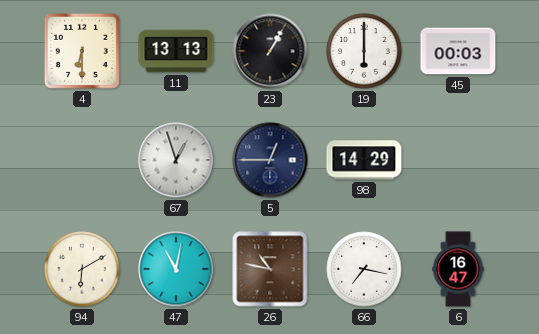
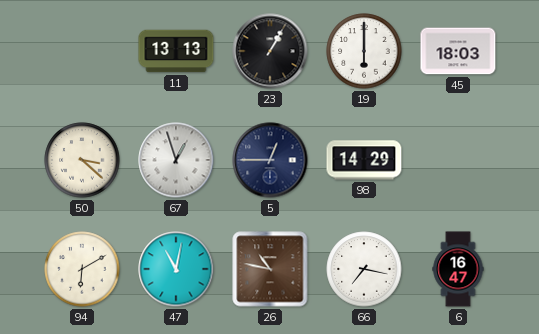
4: 6:30 -> none
45: 00:03 -> 18:03
50: none -> 3:22
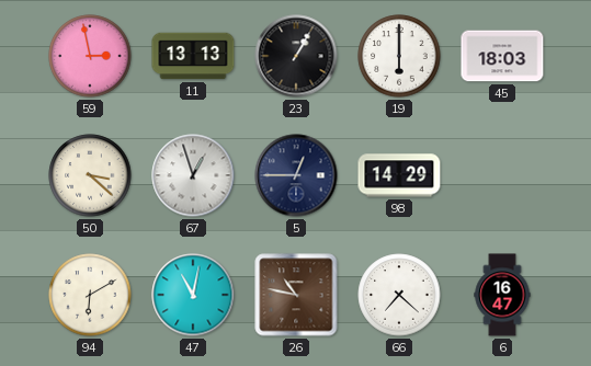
59: none -> 2:58
66: 7:17 -> 7:22
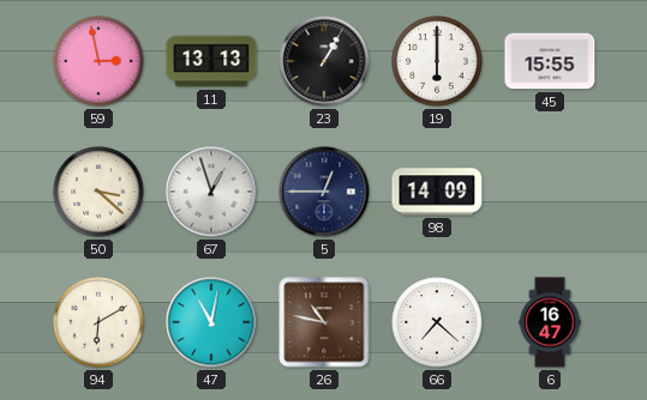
45: 18:03 -> 15:55
98: 14:29 -> 14:09
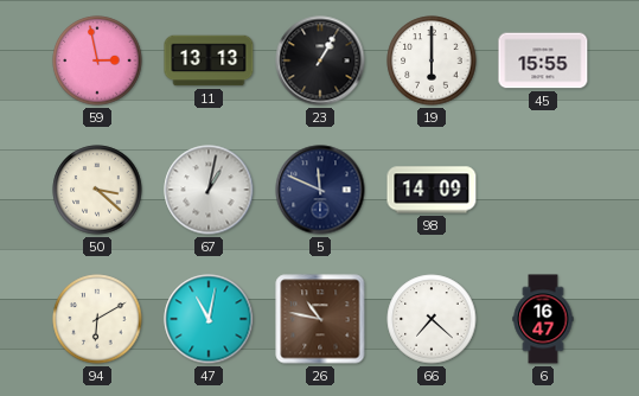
67: 12:57 -> 1:02
5: 12:45 -> 11:49
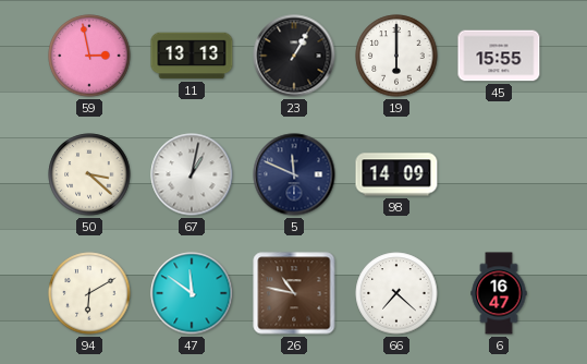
47: 11:02 -> 11:51
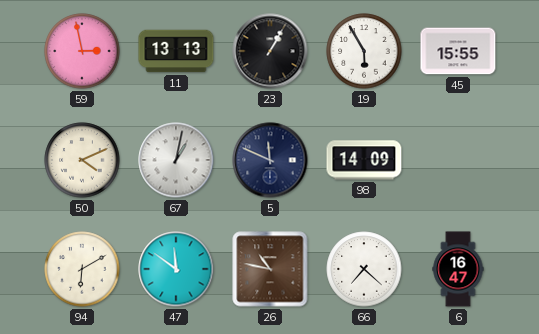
19: 6:00 -> 5:55
50: 3:22 -> 4:11
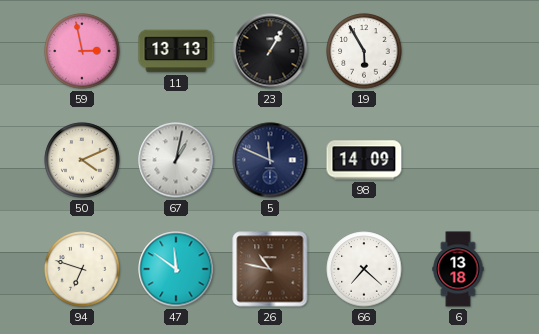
45: 15:55 -> none
94: 6:10 -> 6:48
6: 16:47 -> 13:18
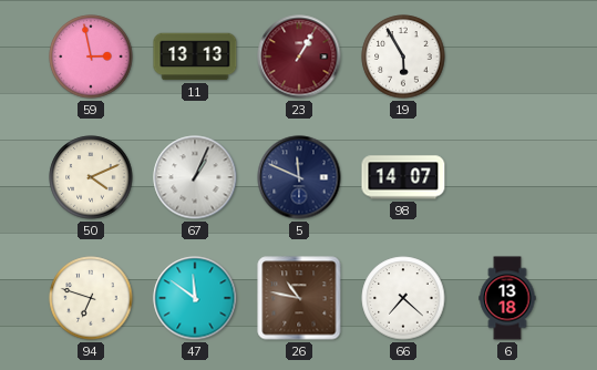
23 dial: black -> burgundy
67: 1:02 -> 1:04
98: 14:09 -> 14:07
